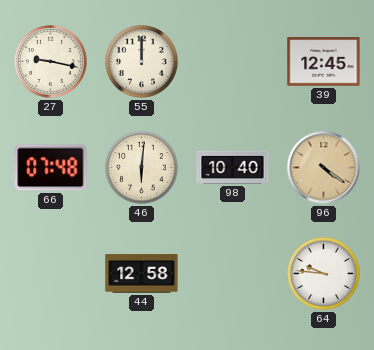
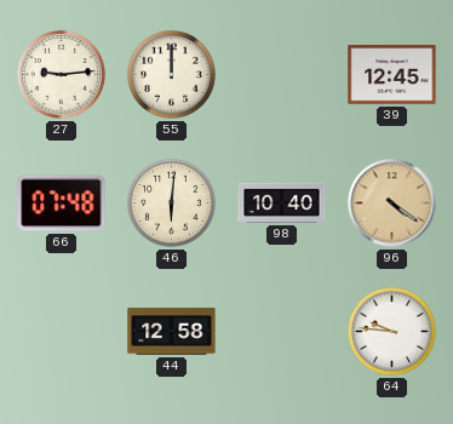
27: 9:17 -> 9:14
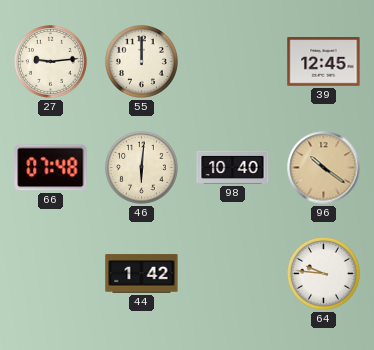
96: 4:21 -> 10:21
44: 12:58 -> 1:42
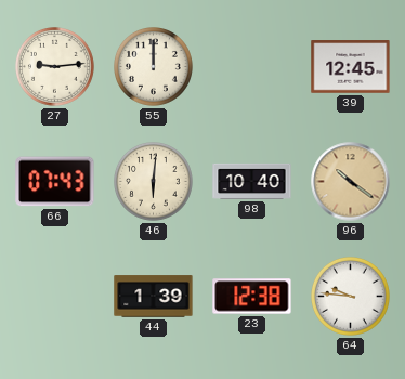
66: 07:48 -> 07:43
44: 1:42 -> 1:39
23: none -> 12:38
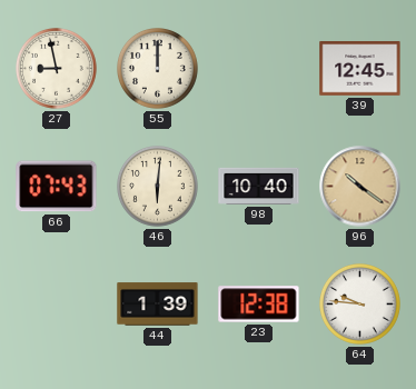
27: 9:14 -> 8:58
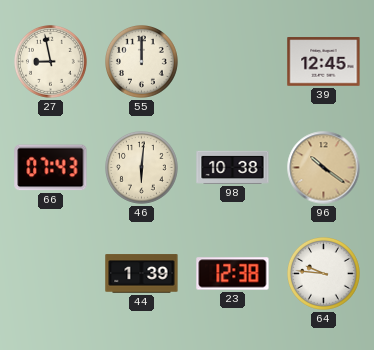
98: 10:40 -> 10:38
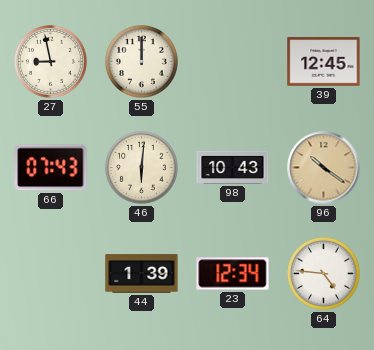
98: 10:38 -> 10:43
23: 12:38 -> 12:34
64: 9:46 -> 4:46
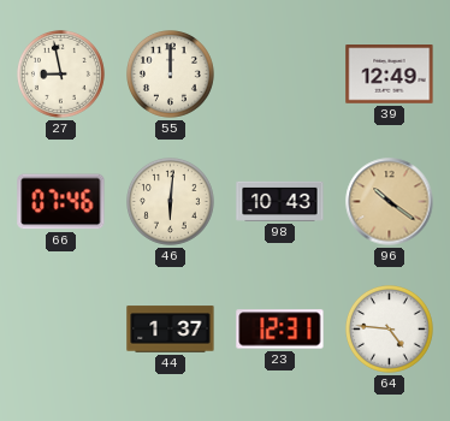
39: 12:45 -> 12:49
66: 07:43 -> 07:46
44: 1:39 -> 1:37
23: 12:34 -> 12:31
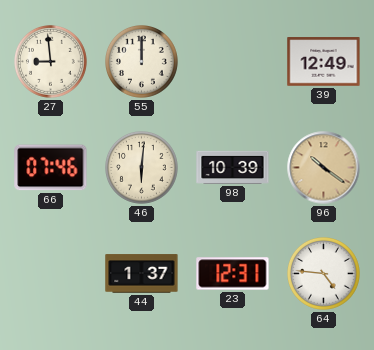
27: 8:58 -> 8:59
98: 10:43 -> 10:39
